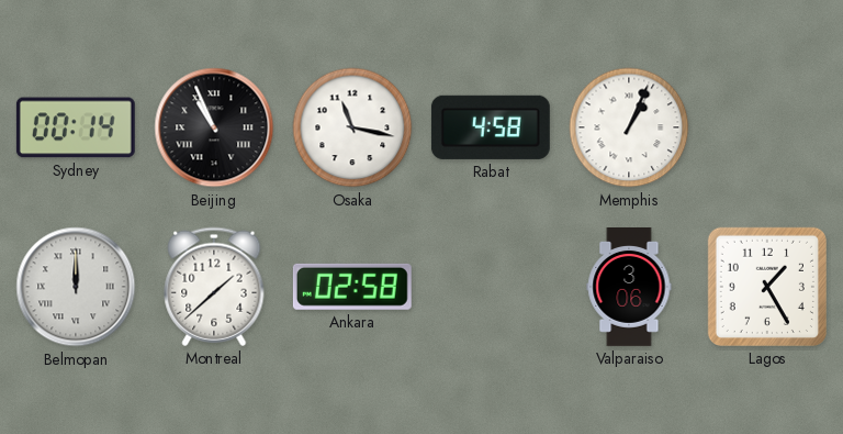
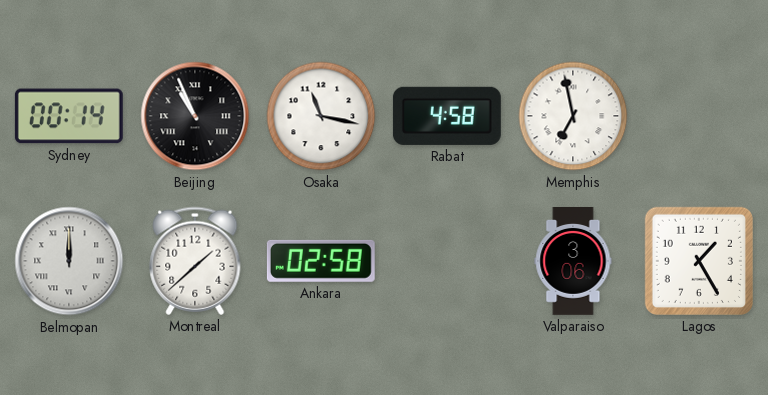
Memphis: 1:04 -> 6:58
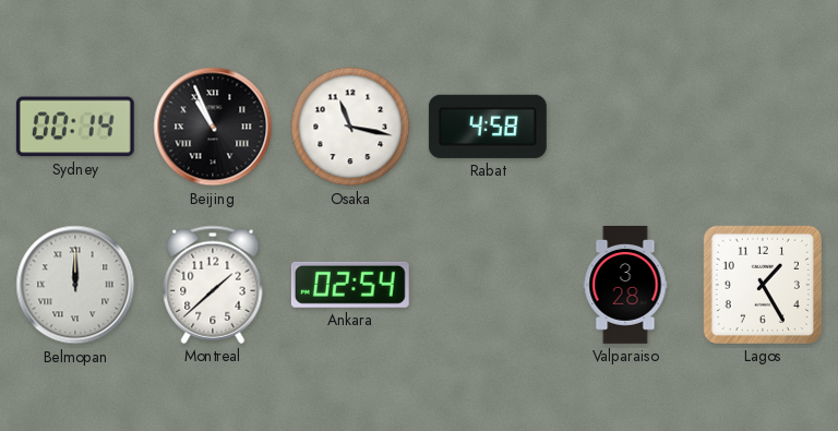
Memphis: 6:58 -> none
Ankara: 02:58 -> 02:54
Valparaiso: 3:06 -> 3:28
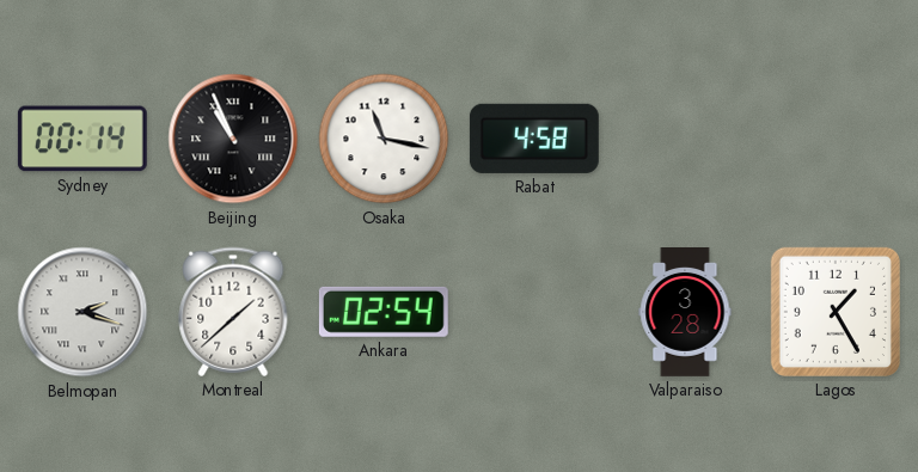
Belmopan: 12:00 -> 2:18
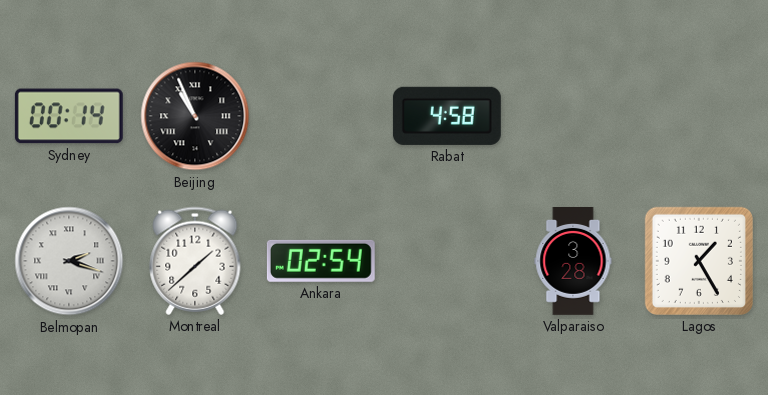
Osaka: 11:17 -> none
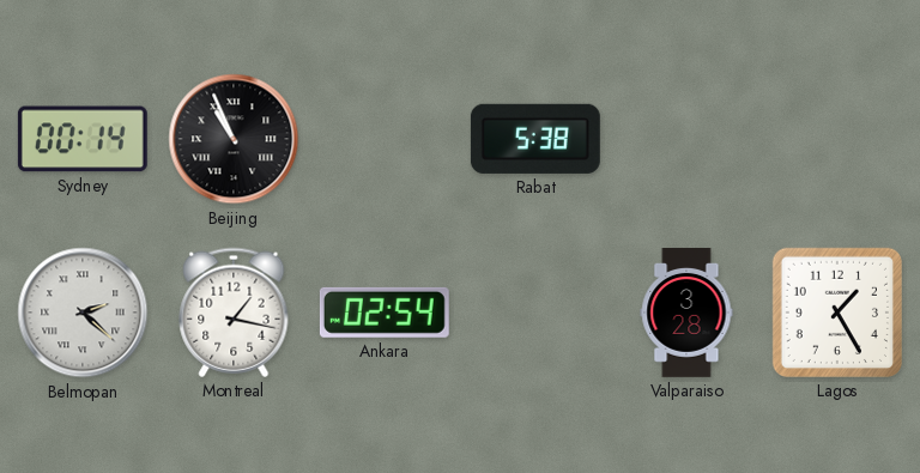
Rabat: 4:58 -> 5:38
Belmopan: 2:18 -> 2:22
Montreal: 1:38 -> 1:17
